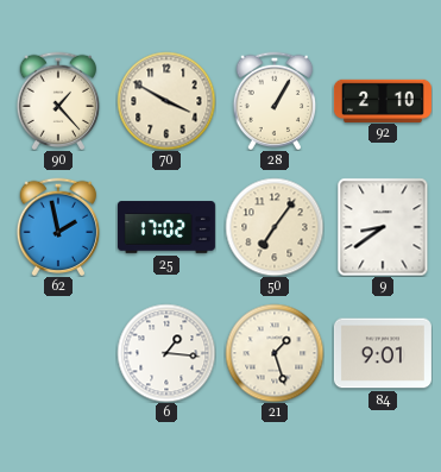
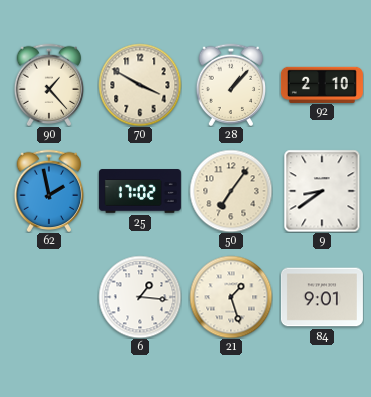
28: 1:05 -> 1:07
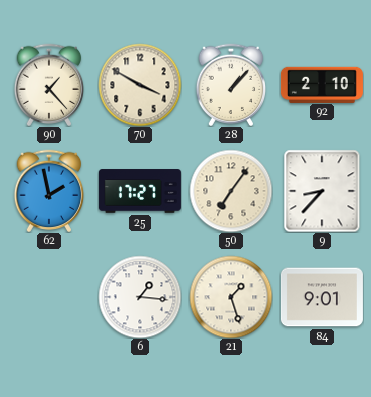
25: 17:02 -> 17:27
9: 8:39 -> 8:37
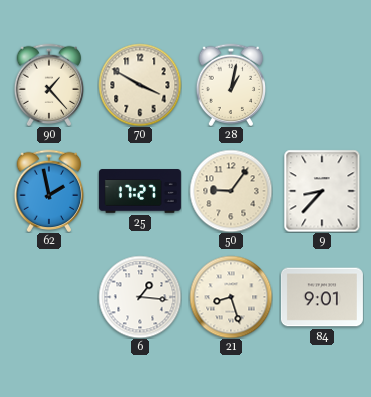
28: 1:07 -> 1:02
92: 2:10 -> none
50: 7:06 -> 9:06
21: 1:27 -> 8:27
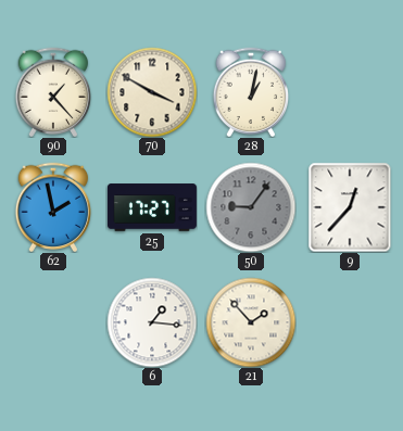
50 dial: cream -> grey
9: 8:37 -> 12:37
21: 8:27 -> 1:53
84: 9:01 -> none
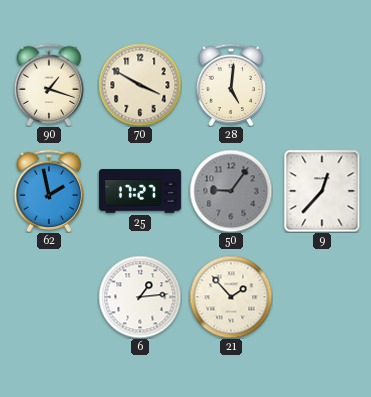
90: 1:23 -> 1:18
28: 1:02 -> 5:01
6: 1:16 -> 1:14
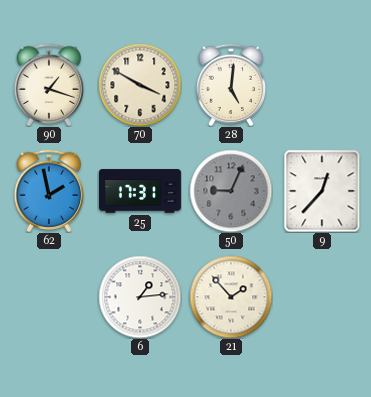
25: 17:27 -> 17:31
50: 9:06 -> 9:04
